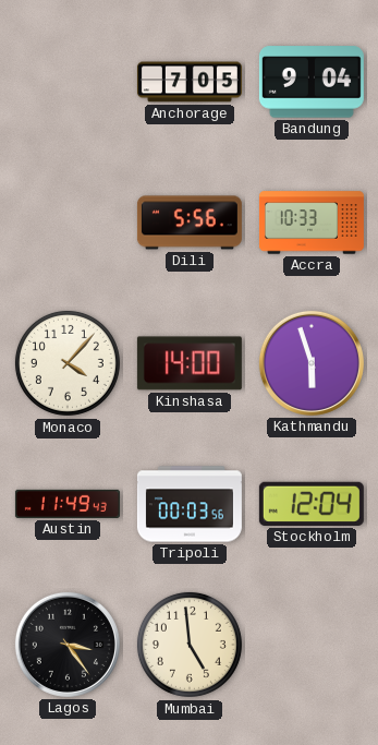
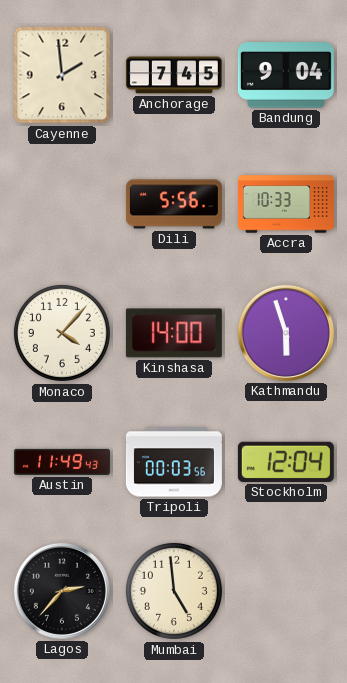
Cayenne: none -> 1:59
Anchorage: 7:05 -> 7:45
Lagos: 3:24 -> 2:37
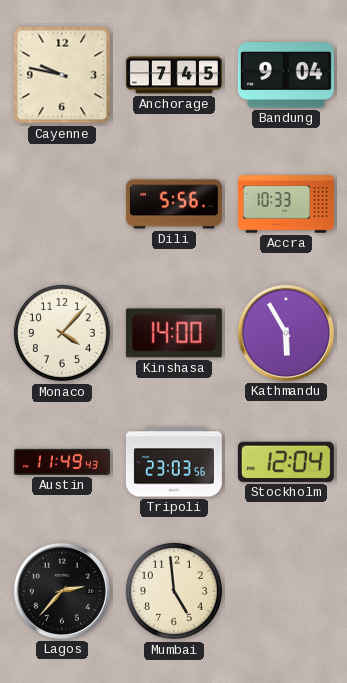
Cayenne: 1:59 -> 9:47
Kathmandu: 5:57 -> 5:55
Tripoli: 00:03 -> 23:03
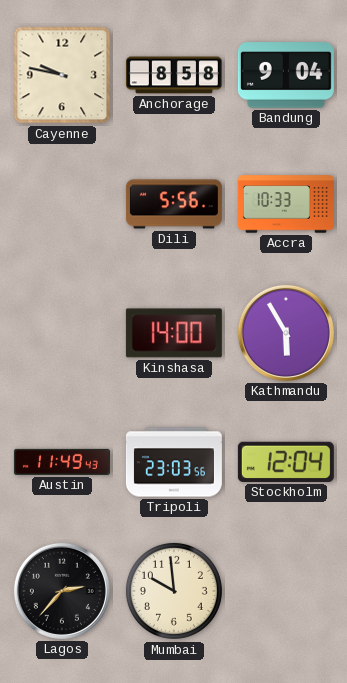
Anchorage: 7:45 -> 8:58
Monaco: 4:07 -> none
Mumbai: 4:59 -> 9:59
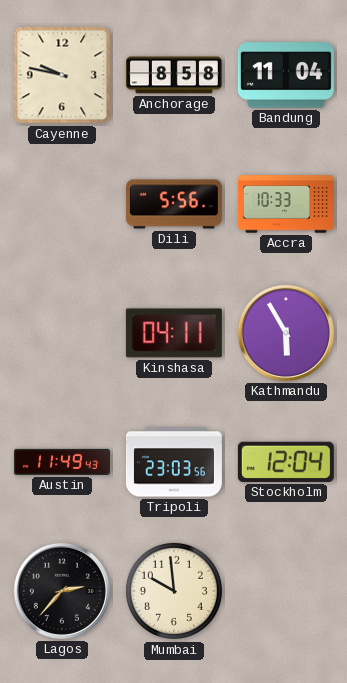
Bandung: 9:04 -> 11:04
Kinshasa: 14:00 -> 04:11
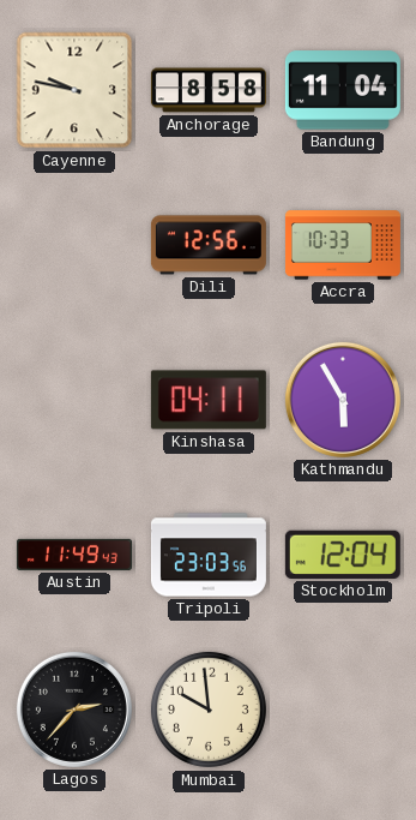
Dili: 5:56 -> 12:56
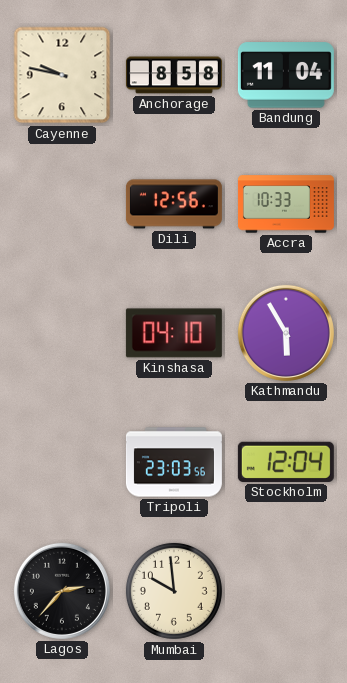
Kinshasa: 04:11 -> 04:10
Austin: 11:49 -> none
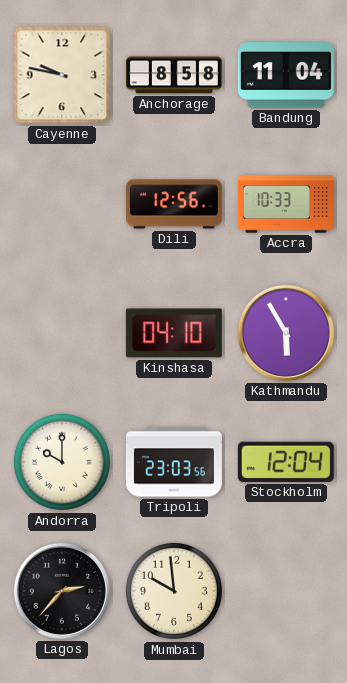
Andorra: none -> 10:00
